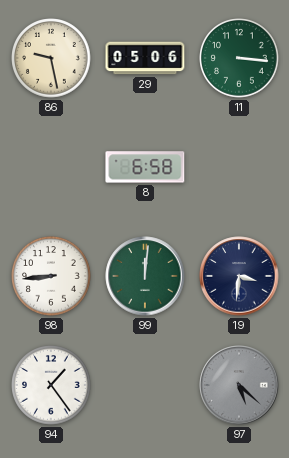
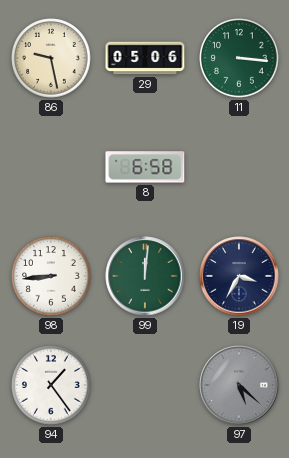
19: 3:31 -> 3:35
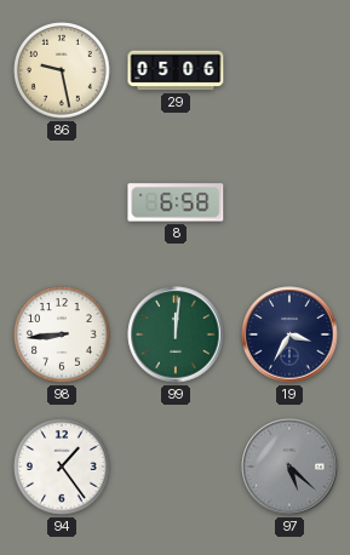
11: 3:16 -> none
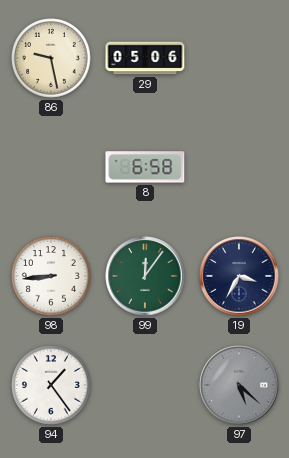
99: 12:01 -> 12:06
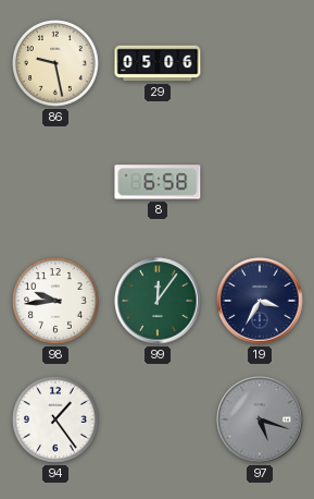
98: 8:44 -> 9:44
97: 5:22 -> 5:18
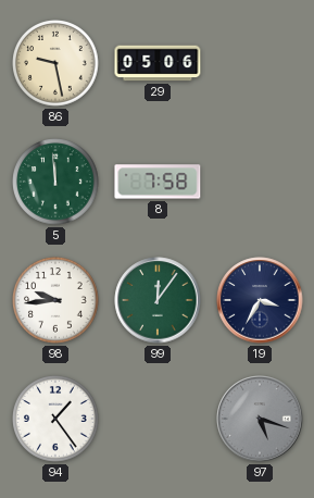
5: none -> 11:59
8: 6:58 -> 7:58
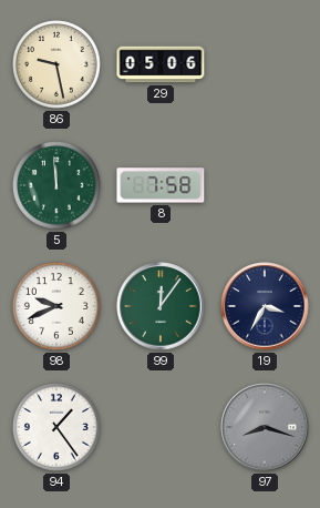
98: 9:44 -> 9:41
97: 5:18 -> 8:18
